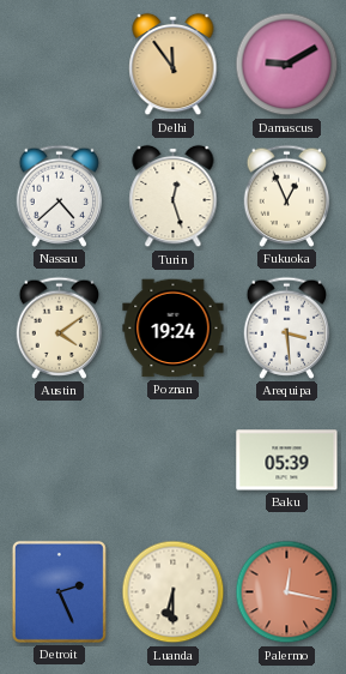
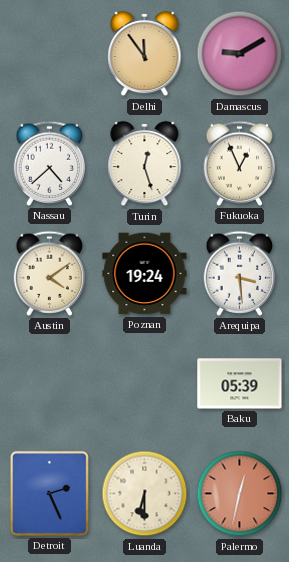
Palermo: 12:17 -> 12:32
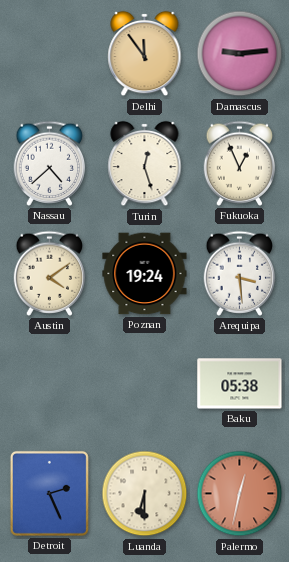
Damascus: 9:10 -> 9:14
Baku: 05:39 -> 05:38
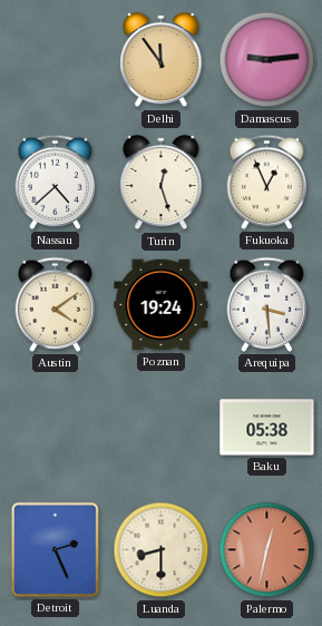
Luanda: 6:30 -> 8:30
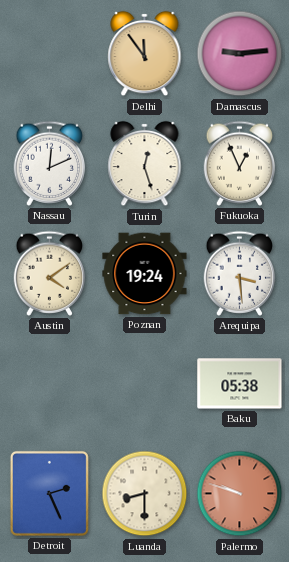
Nassau: 4:38 -> 12:11
Palermo: 12:32 -> 9:48
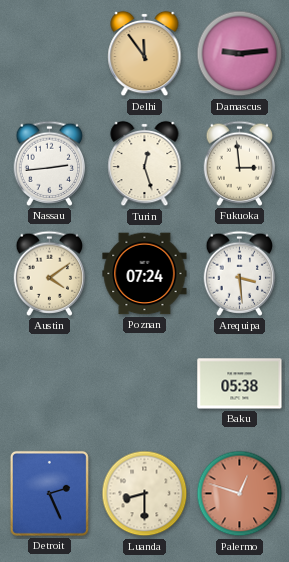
Nassau: 12:11 -> 2:44
Fukuoka: 12:56 -> 2:59
Poznan: 19:24 -> 07:24
Palermo: 9:48 -> 12:48
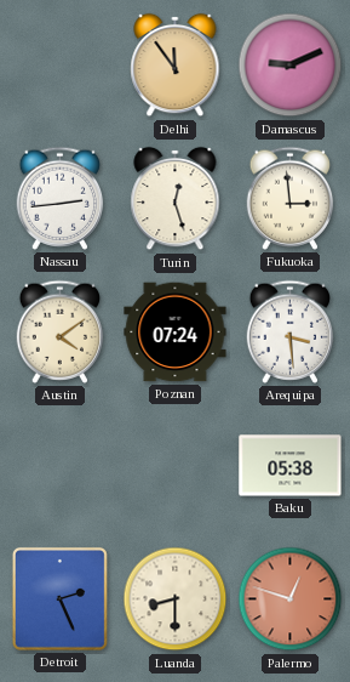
Damascus: 9:14 -> 9:11
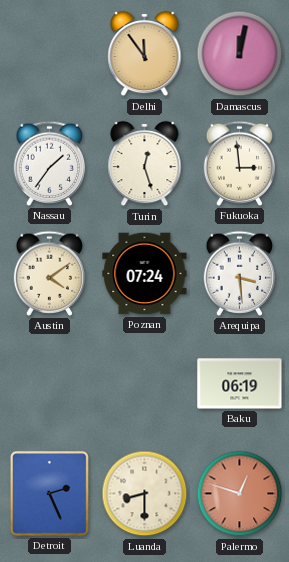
Damascus: 9:11 -> 12:02
Nassau: 2:44 -> 1:36
Baku: 05:38 -> 06:19
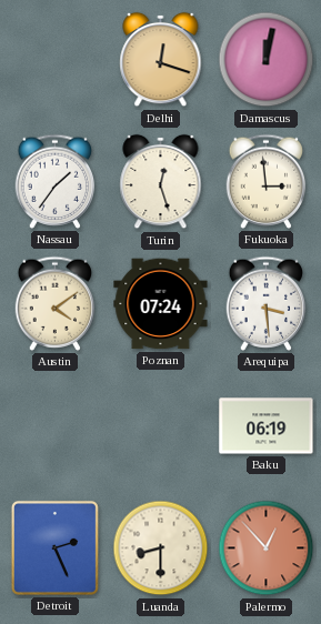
Delhi: 11:54 -> 12:18
Palermo: 12:48 -> 12:53
